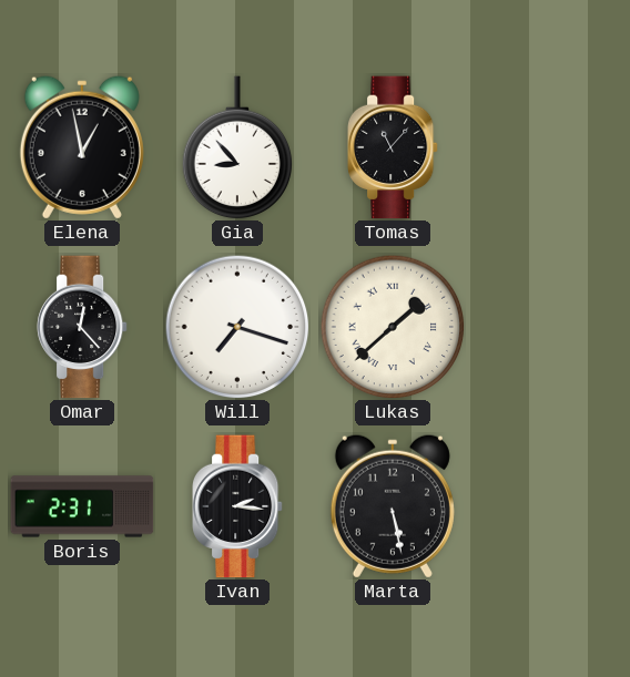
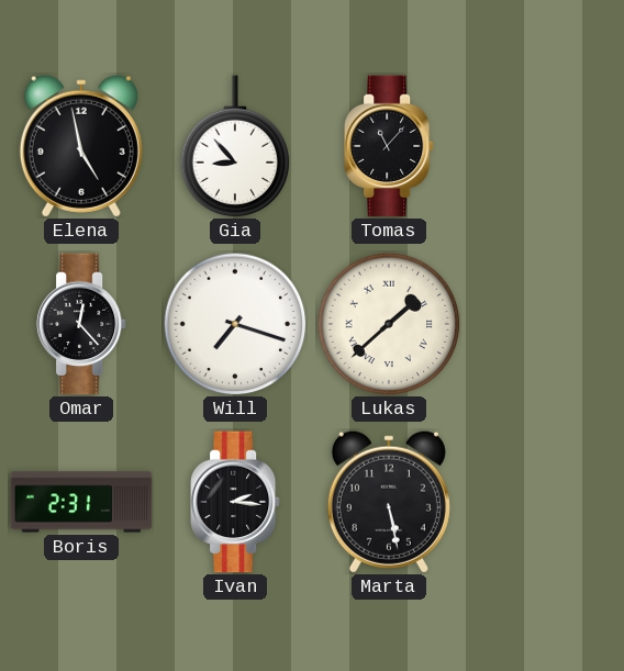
Elena: 12:58 -> 4:58
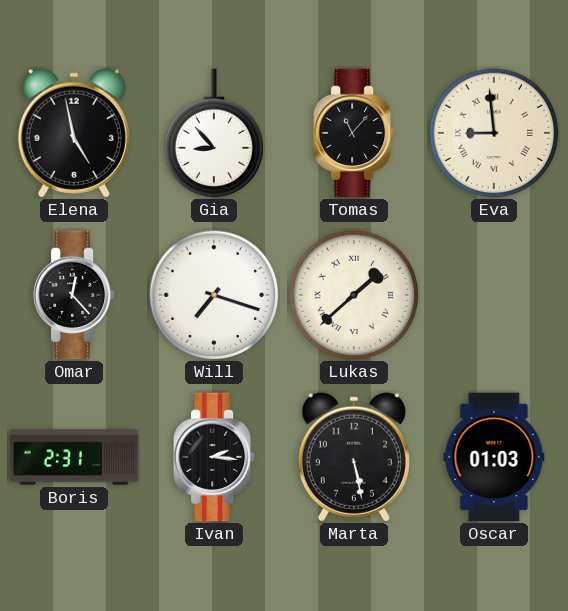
Eva: none -> 8:59
Oscar: none -> 01:03
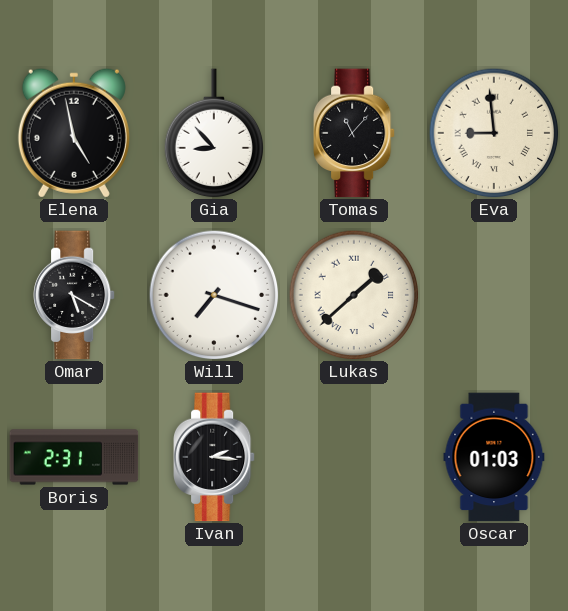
Omar: 12:23 -> 5:20
Marta: 5:28 -> none
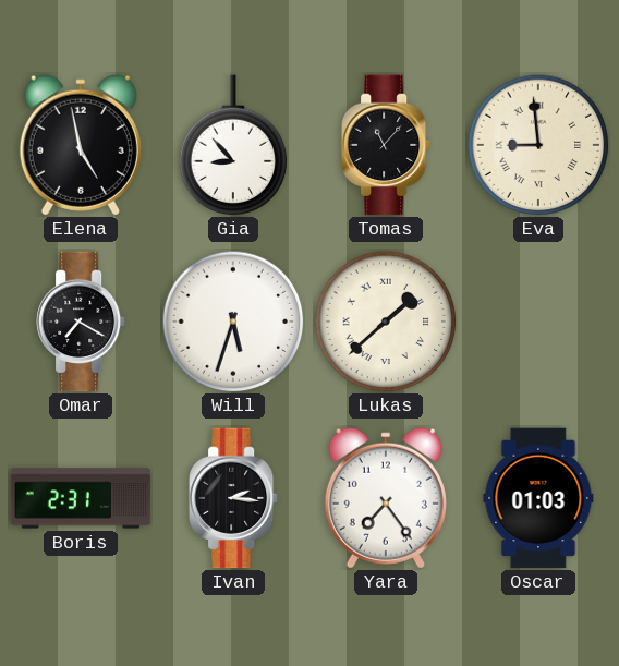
Omar: 5:20 -> 7:20
Will: 7:18 -> 5:33
Yara: none -> 7:24
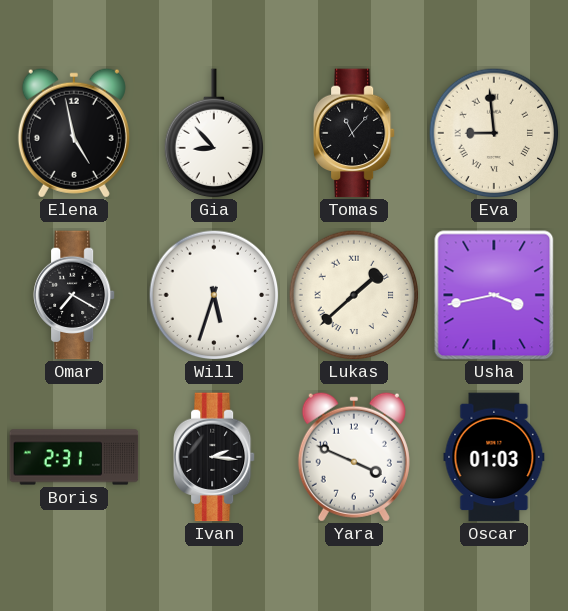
Usha: none -> 3:43
Yara: 7:24 -> 3:49
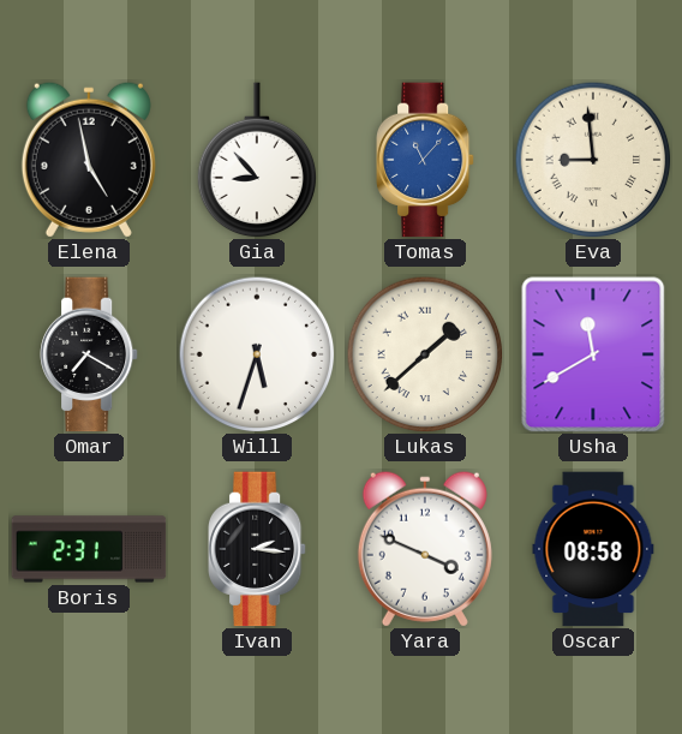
Tomas dial: black -> blue
Usha: 3:43 -> 11:40
Oscar: 01:03 -> 08:58
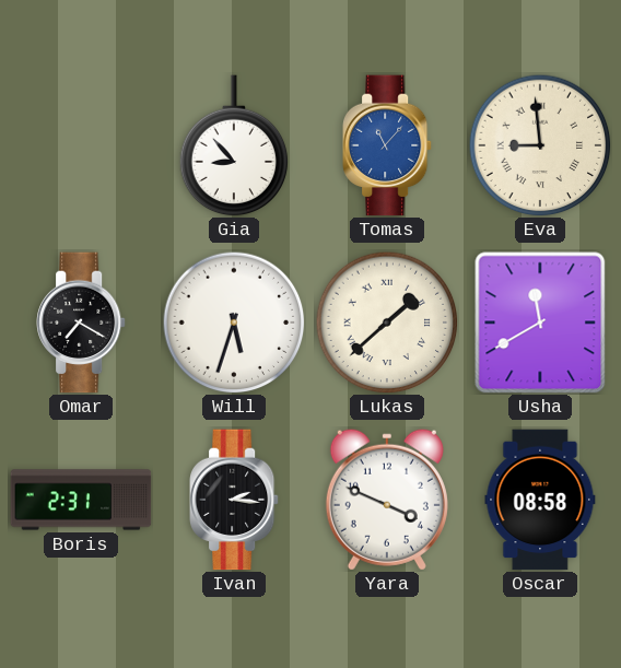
Elena: 4:58 -> none
